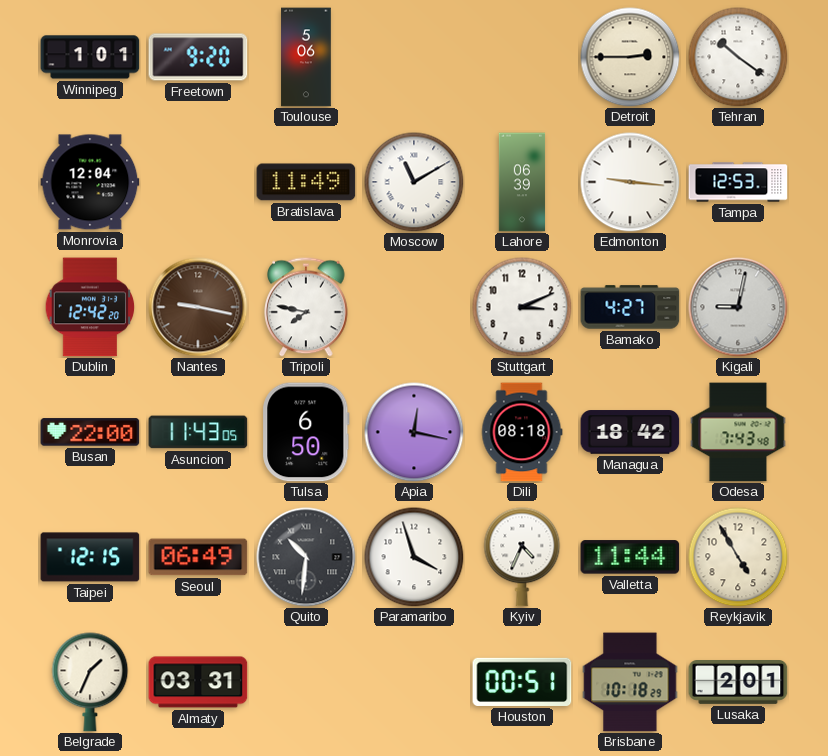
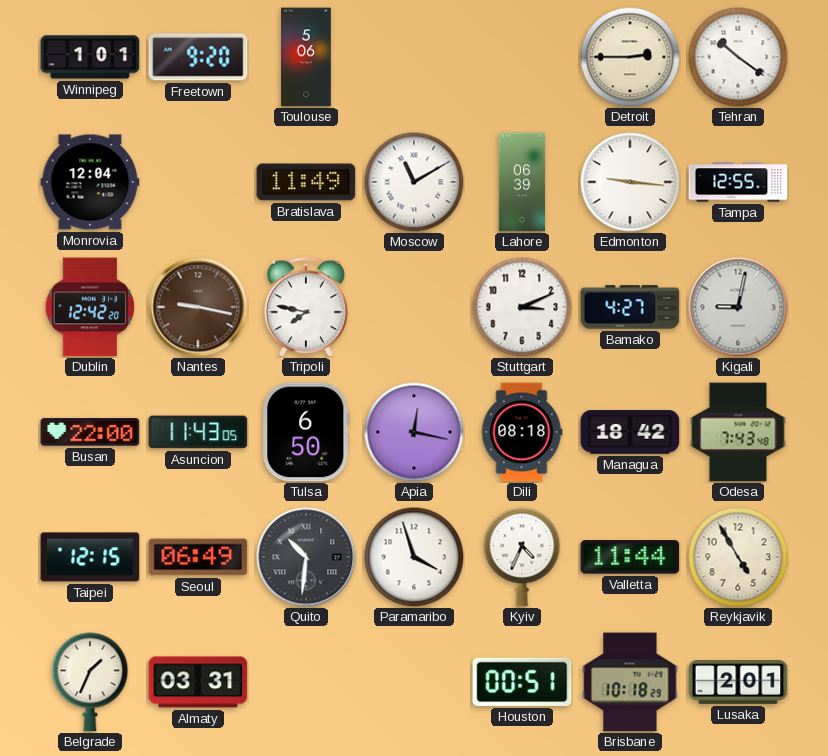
Tampa: 12:53 -> 12:55
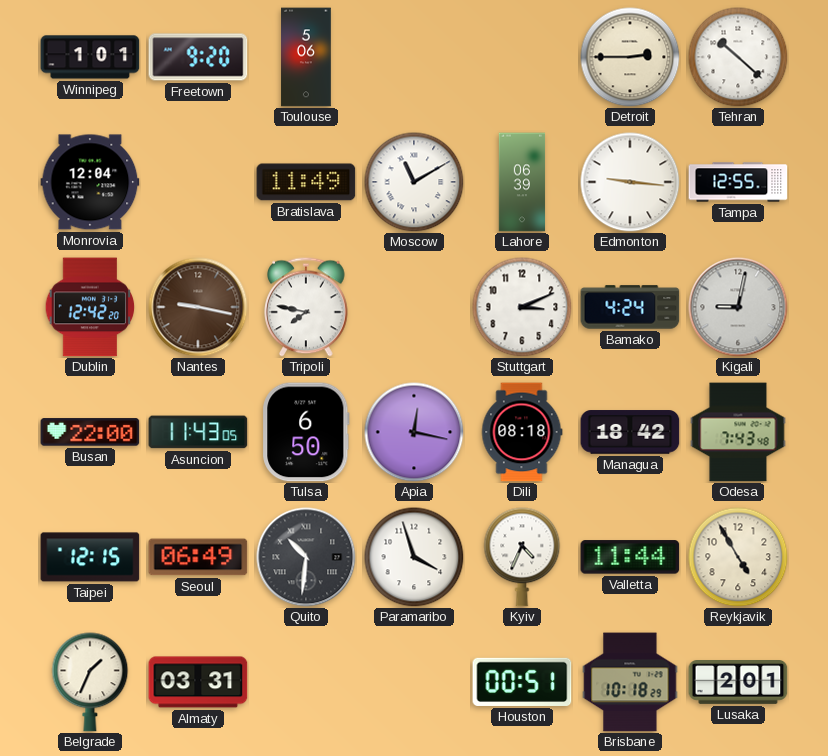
Tehran: 10:21 -> 10:22
Bamako: 4:27 -> 4:24
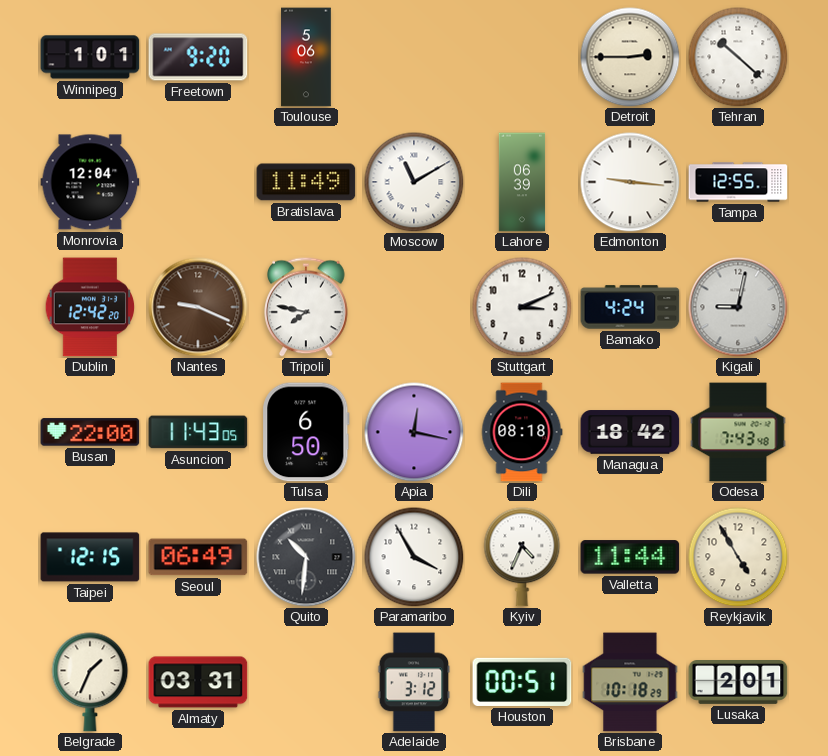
Nantes: 9:17 -> 9:19
Paramaribo: 3:57 -> 3:55
Adelaide: none -> 3:12
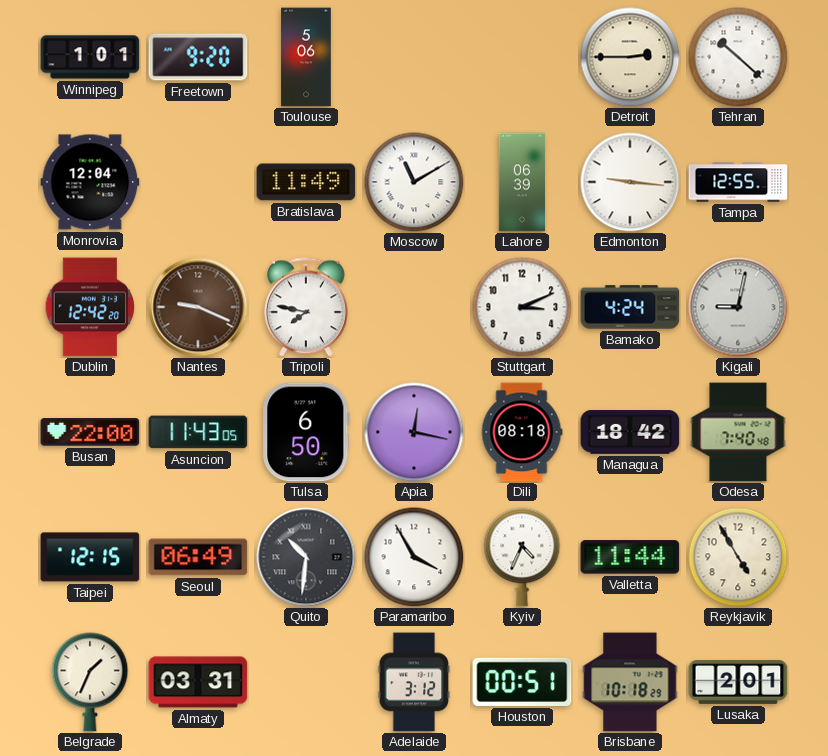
Odesa: 7:43 -> 7:40
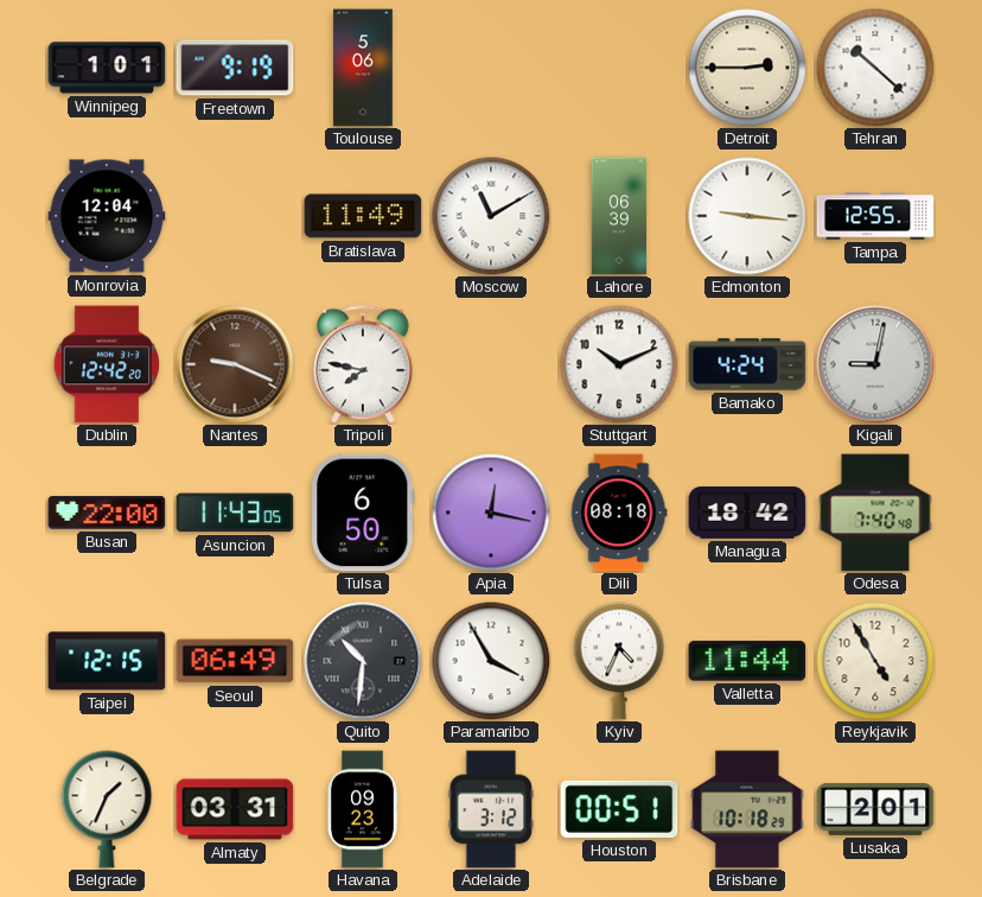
Freetown: 9:20 -> 9:19
Stuttgart: 3:11 -> 10:11
Havana: none -> 09:23
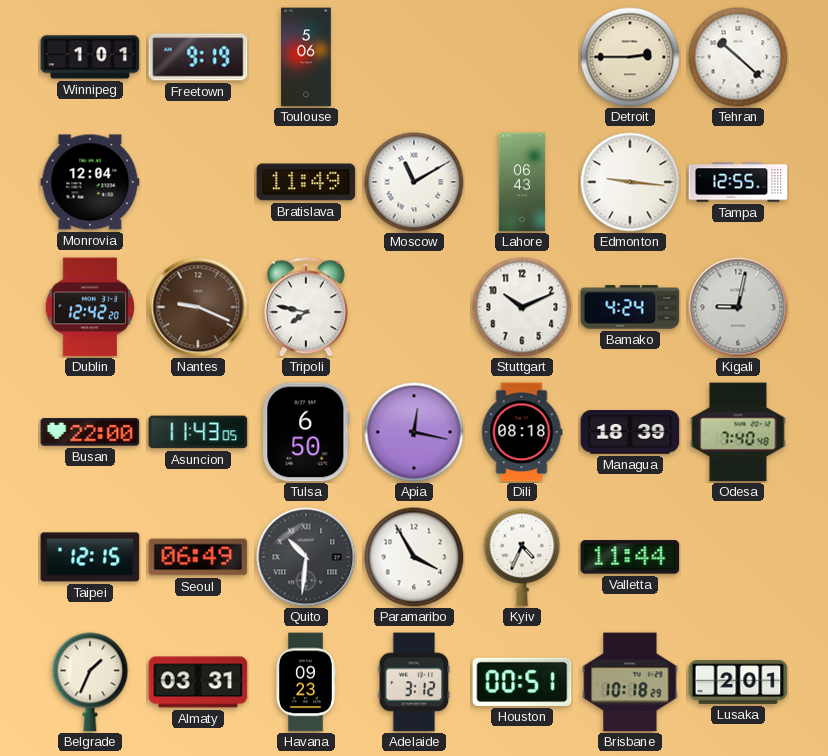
Lahore: 06:39 -> 06:43
Managua: 18:42 -> 18:39
Reykjavik: 4:55 -> none
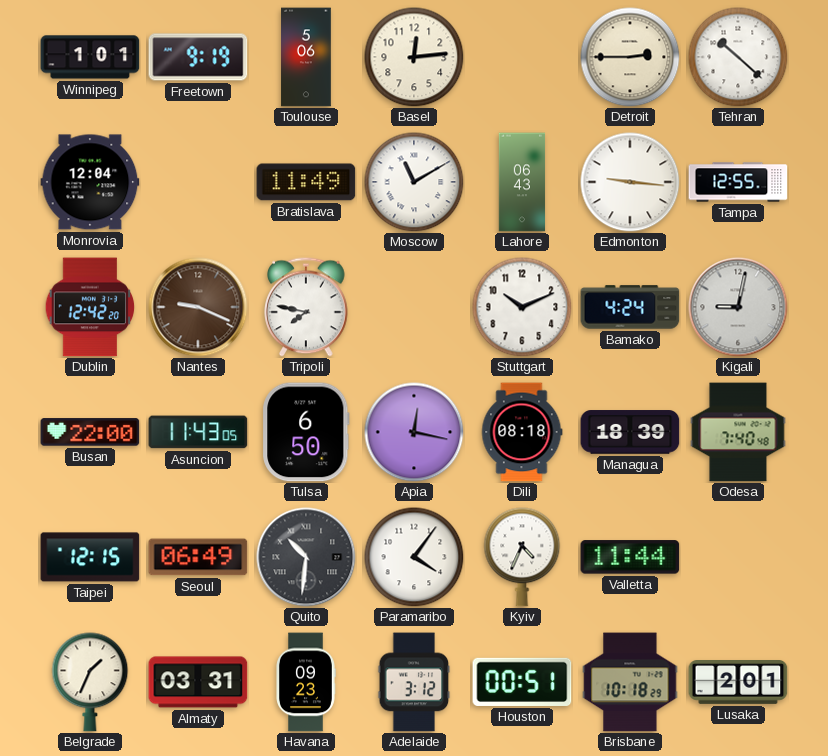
Basel: none -> 12:14
Paramaribo: 3:55 -> 4:06
